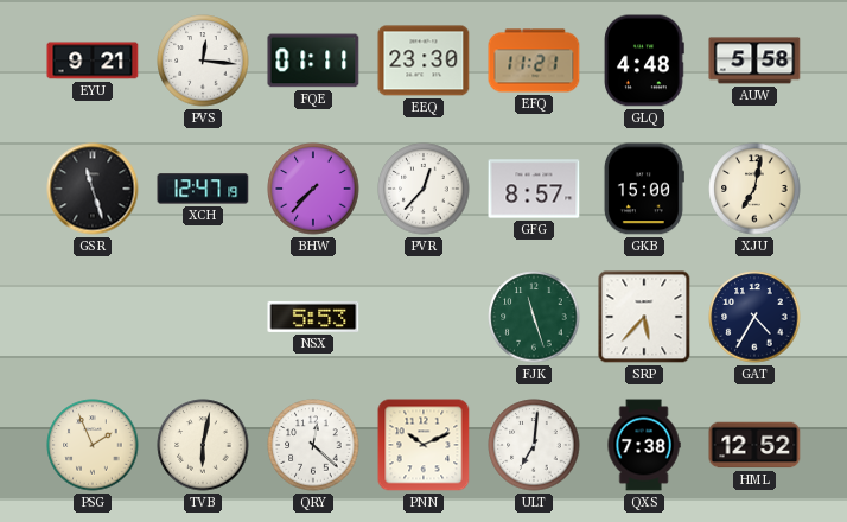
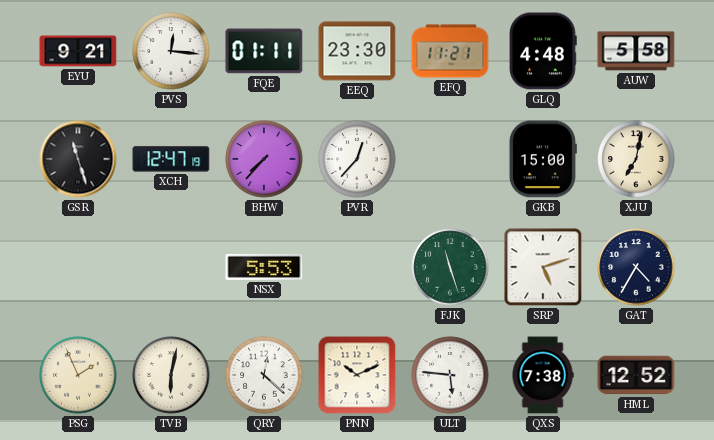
GFG: 8:57 -> none
SRP: 5:37 -> 5:12
ULT: 7:01 -> 5:46
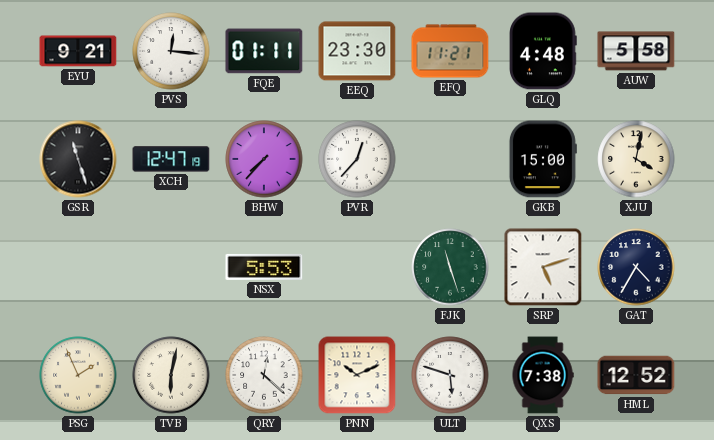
XJU: 7:02 -> 4:02
ULT: 5:46 -> 5:48
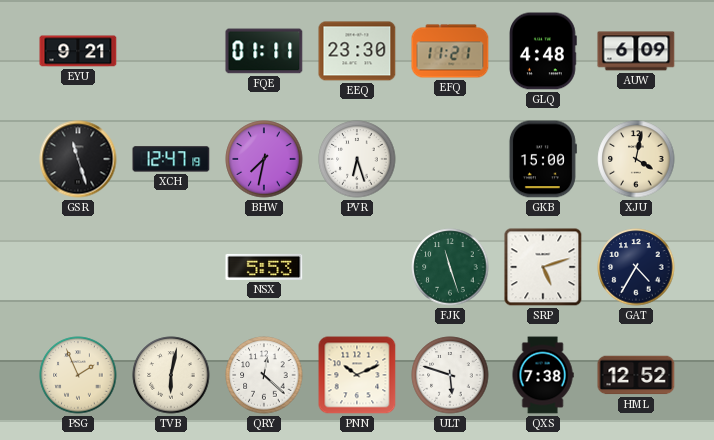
PVS: 12:16 -> none
AUW: 5:58 -> 6:09
BHW: 7:37 -> 7:32
PVR: 12:37 -> 6:27
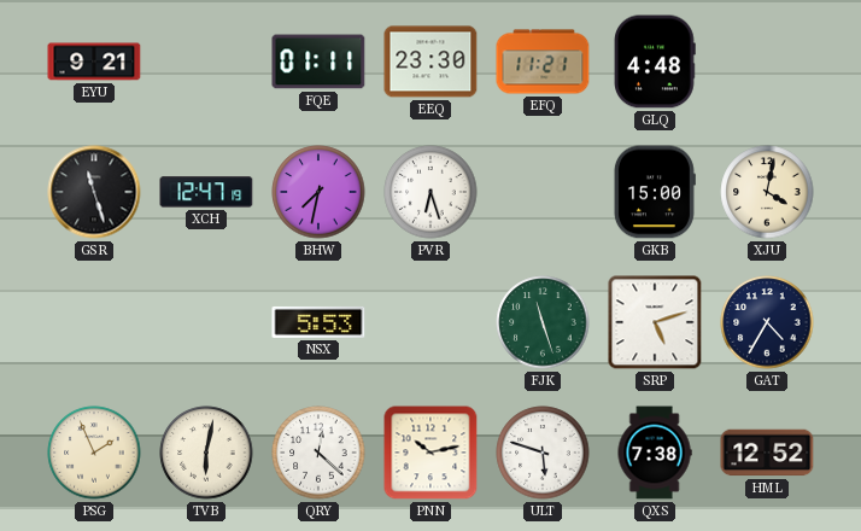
AUW: 6:09 -> none
PNN: 10:11 -> 10:13
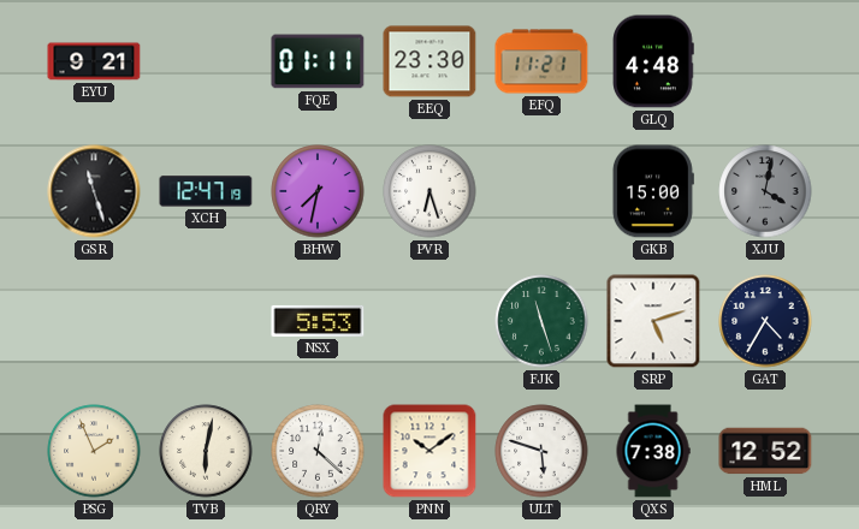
XJU dial: cream -> grey
PNN: 10:13 -> 10:09
